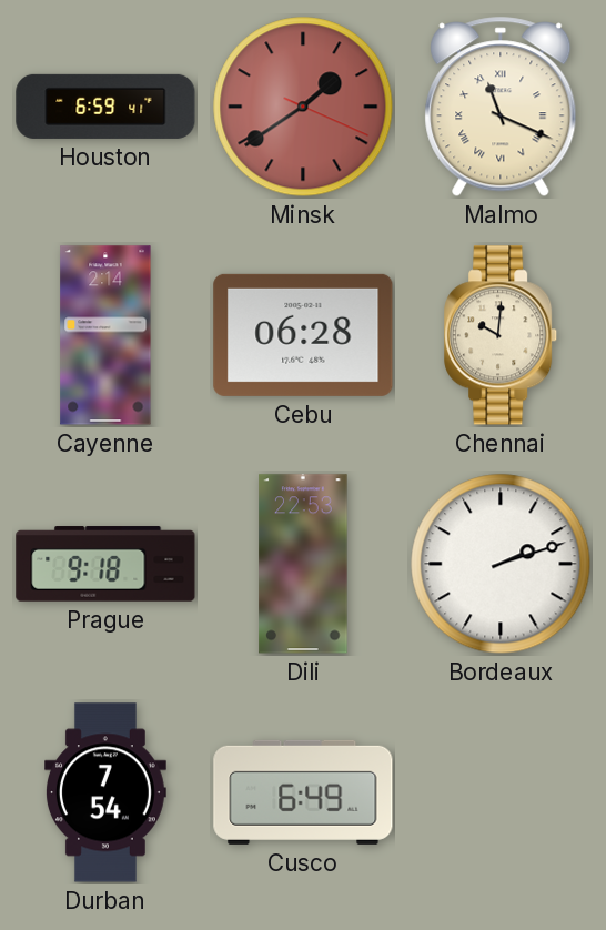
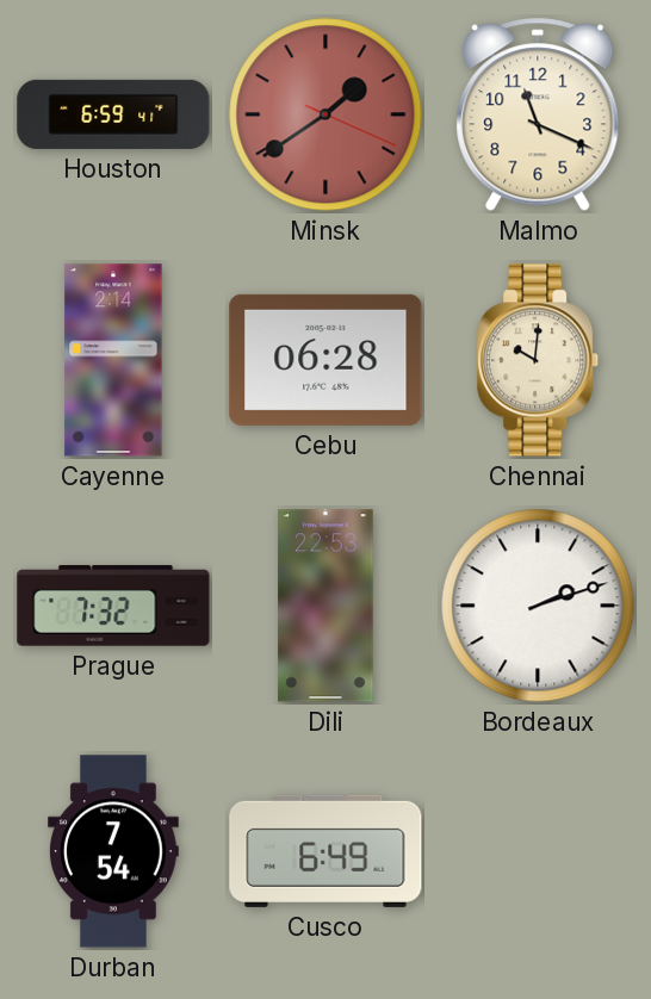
Malmo numerals: Roman -> Arabic
Prague: 9:18 -> 7:32
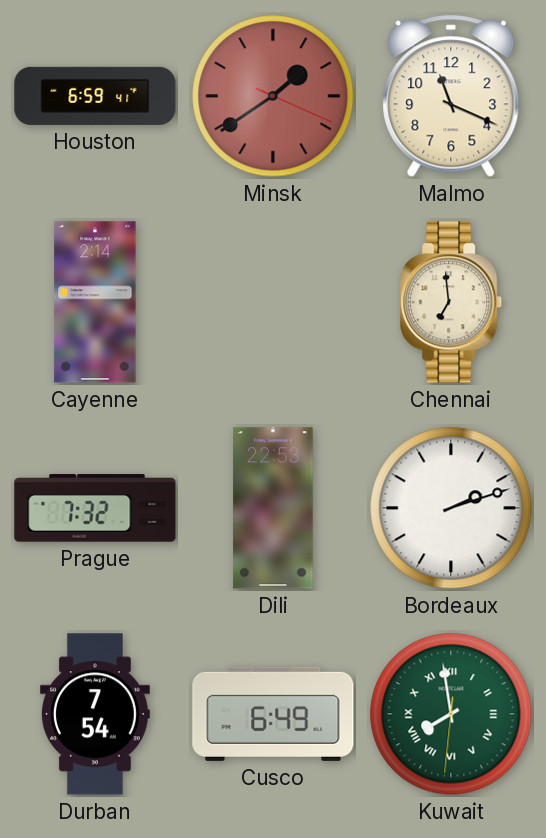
Cebu: 06:28 -> none
Chennai: 10:01 -> 6:59
Kuwait: none -> 7:58
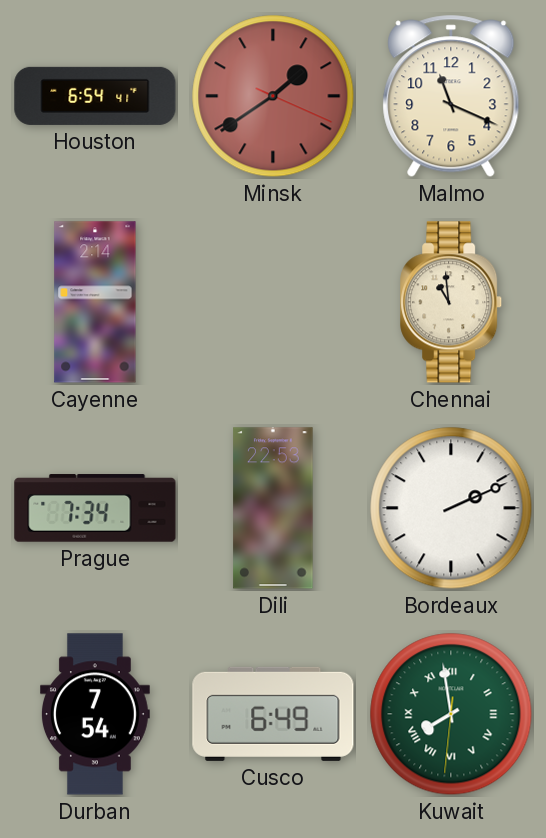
Houston: 6:59 -> 6:54
Chennai: 6:59 -> 10:59
Prague: 7:32 -> 7:34
Bordeaux: 2:12 -> 2:11
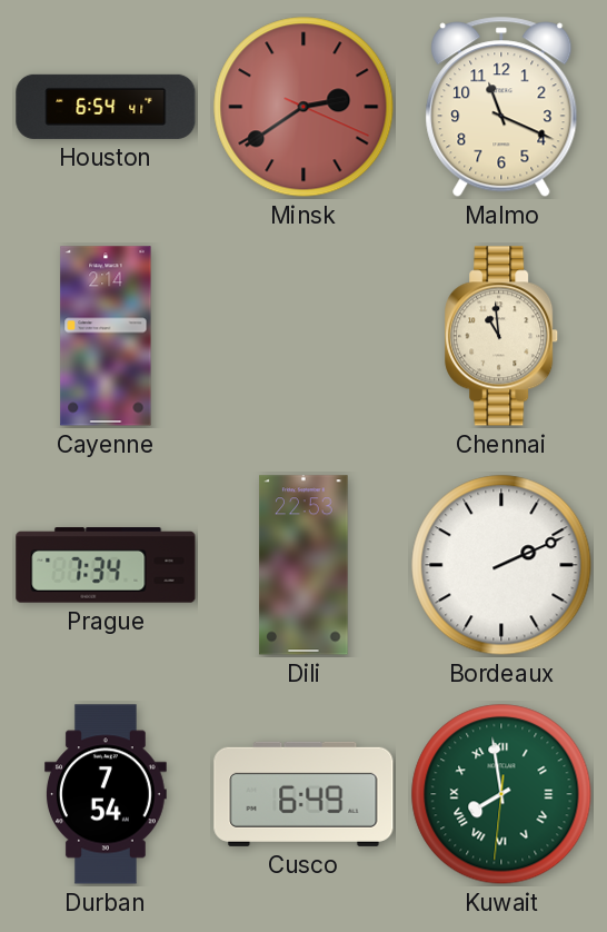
Minsk: 1:39 -> 2:39
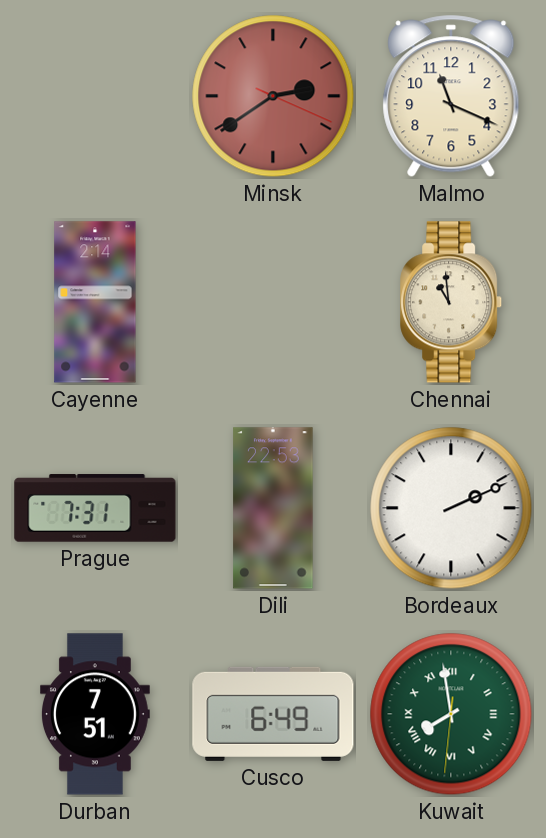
Houston: 6:54 -> none
Prague: 7:34 -> 7:31
Durban: 7:54 -> 7:51
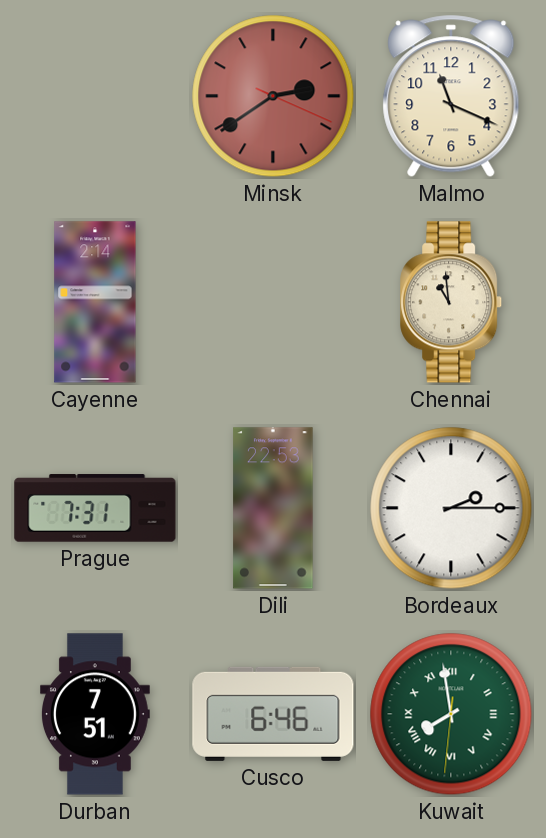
Bordeaux: 2:11 -> 2:15
Cusco: 6:49 -> 6:46
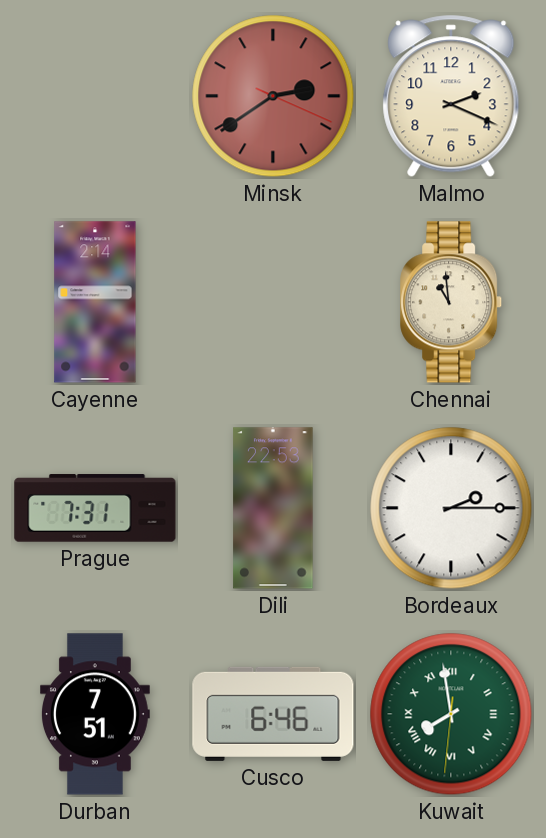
Malmo: 11:19 -> 2:19
